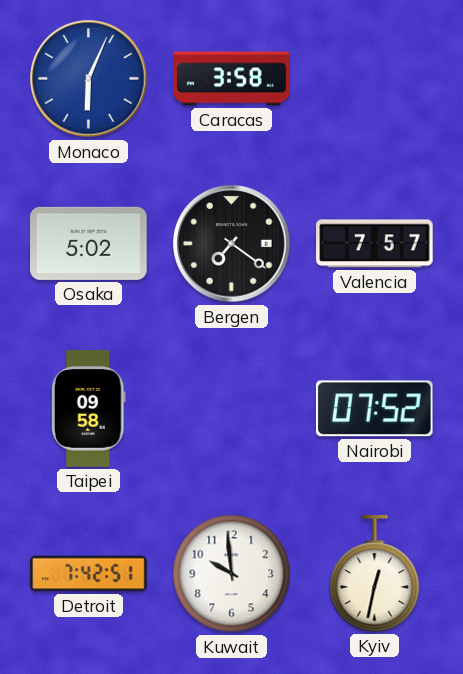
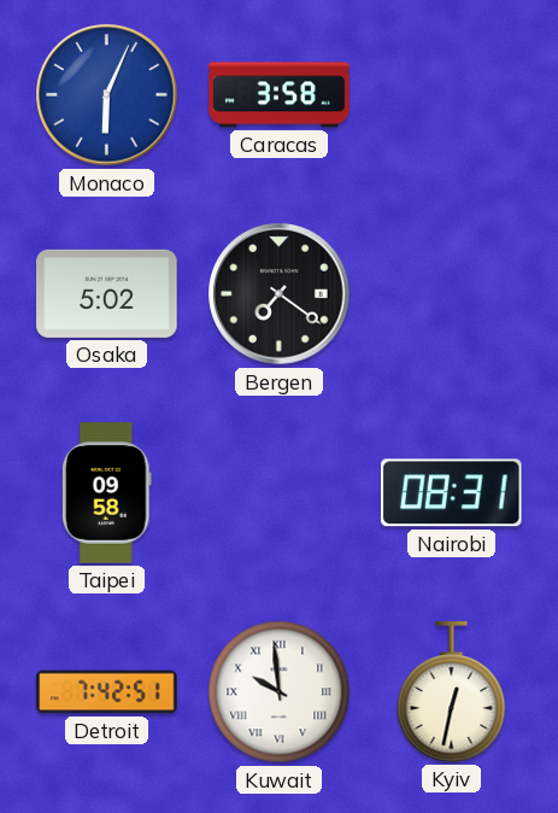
Valencia: 7:57 -> none
Nairobi: 07:52 -> 08:31
Kuwait numerals: Arabic -> Roman
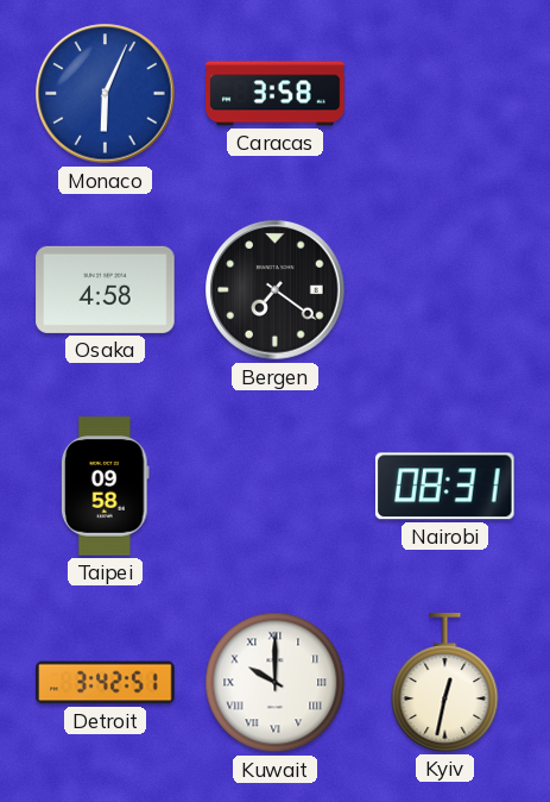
Osaka: 5:02 -> 4:58
Detroit: 7:42 -> 3:42
Kuwait: 9:59 -> 10:00
